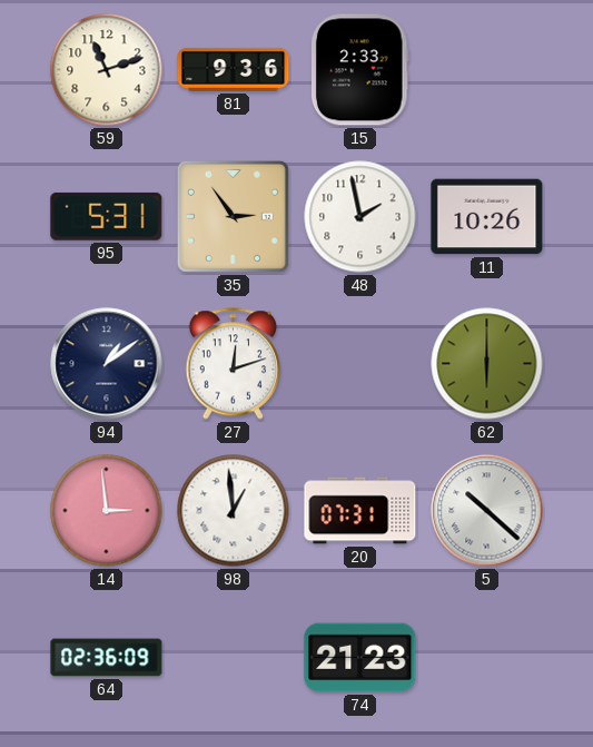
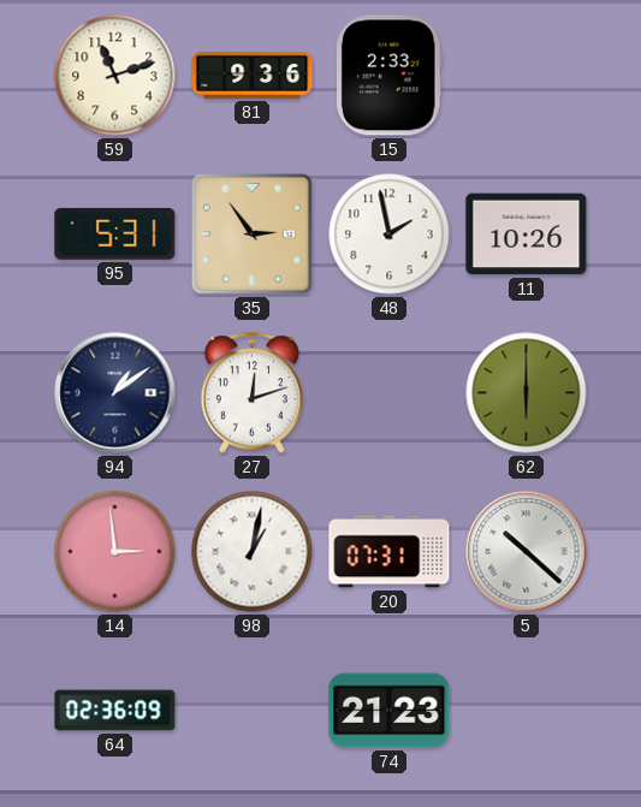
98: 12:59 -> 1:02
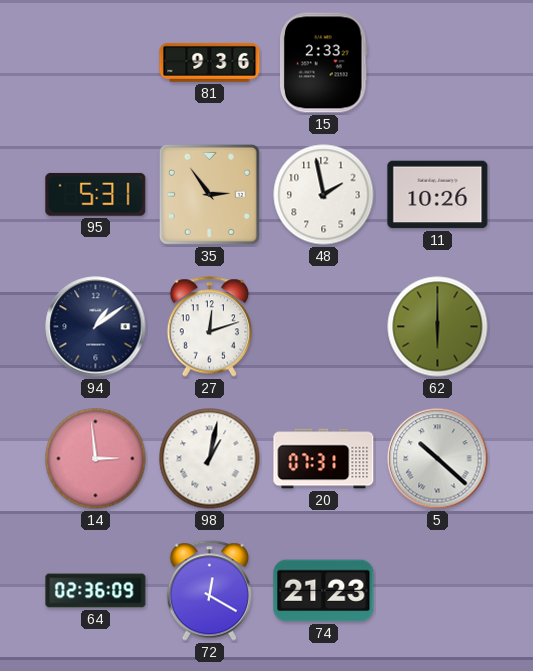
59: 11:12 -> none
72: none -> 12:20
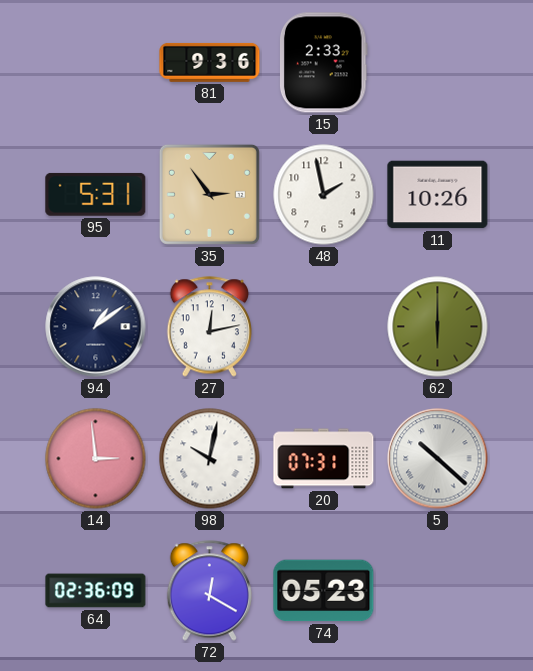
27: 12:12 -> 12:13
98: 1:02 -> 10:02
74: 21:23 -> 05:23
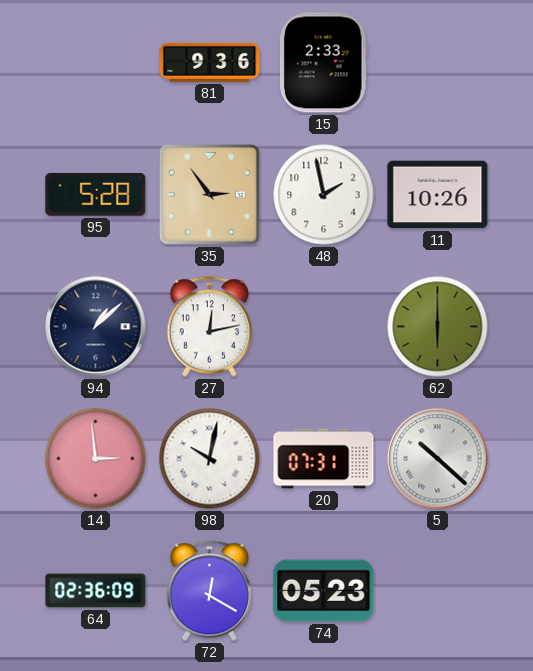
95: 5:31 -> 5:28
94: 1:09 -> 1:08
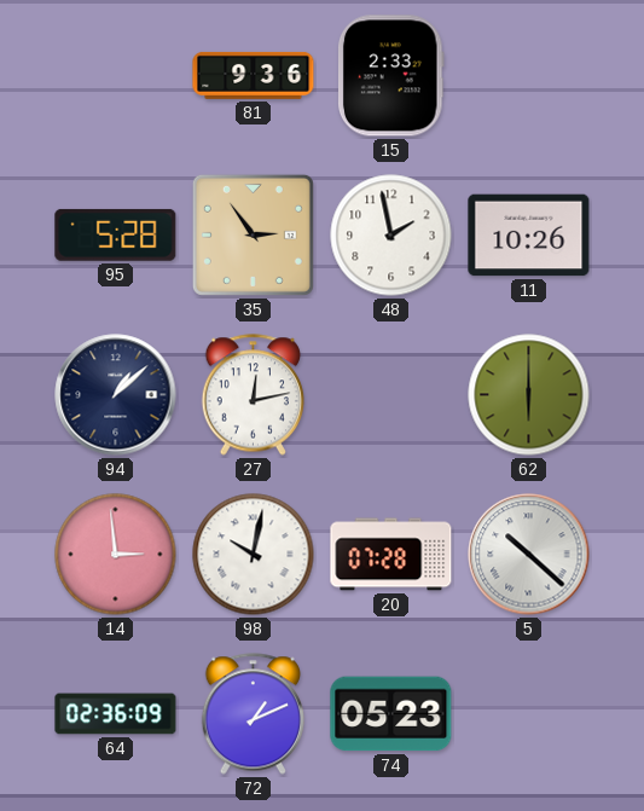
20: 07:31 -> 07:28
72: 12:20 -> 1:11
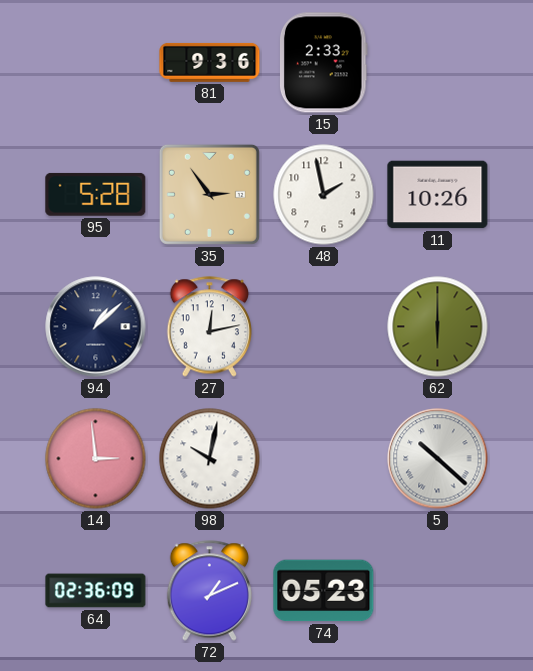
20: 07:28 -> none
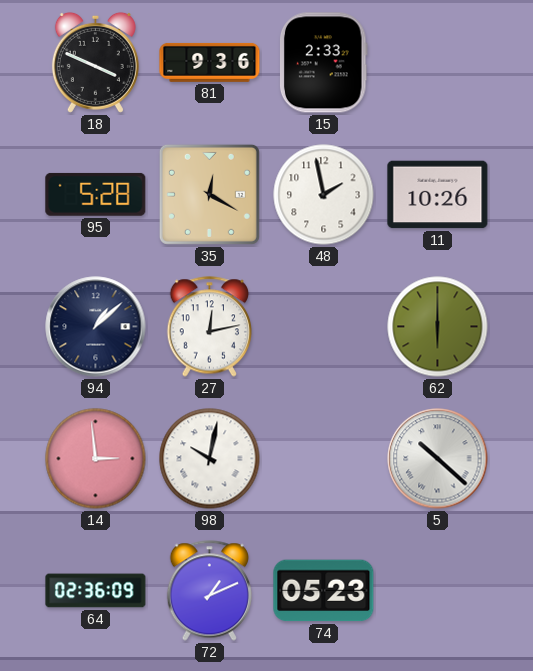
18: none -> 3:49
35: 2:54 -> 12:20
